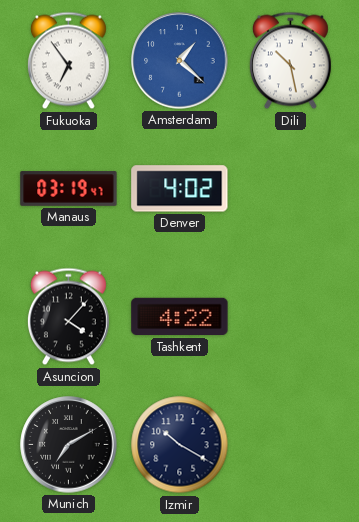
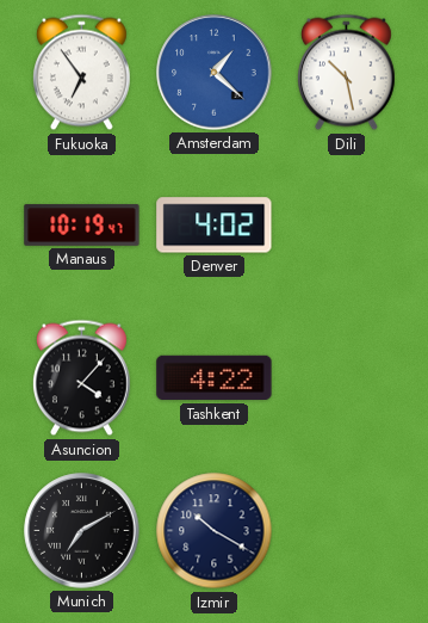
Manaus: 03:19 -> 10:19
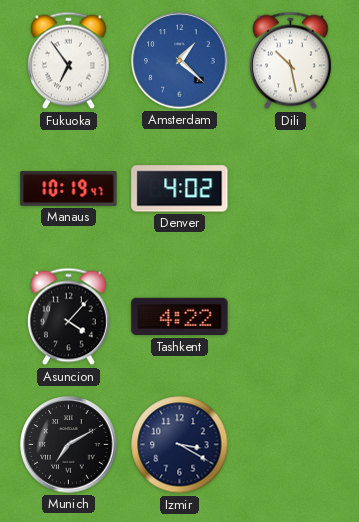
Izmir: 10:20 -> 3:20
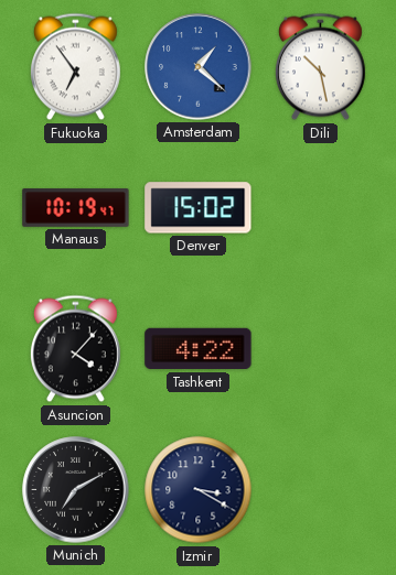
Denver: 4:02 -> 15:02
